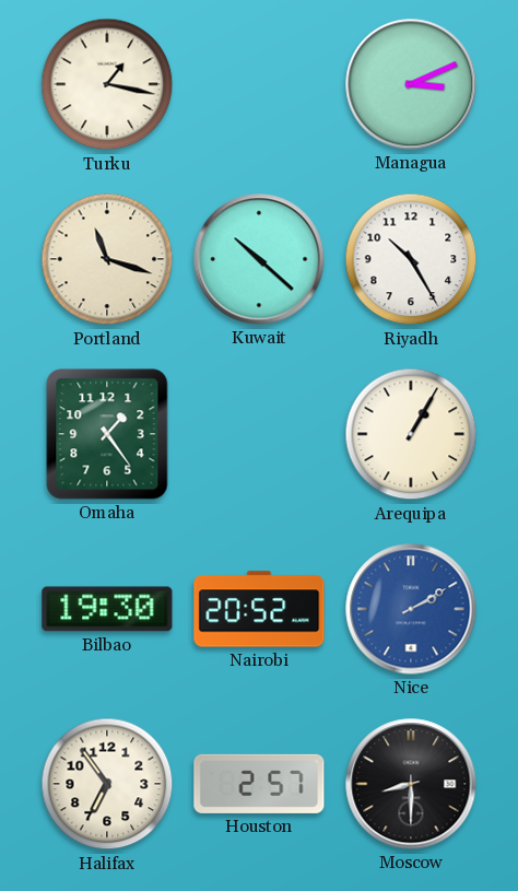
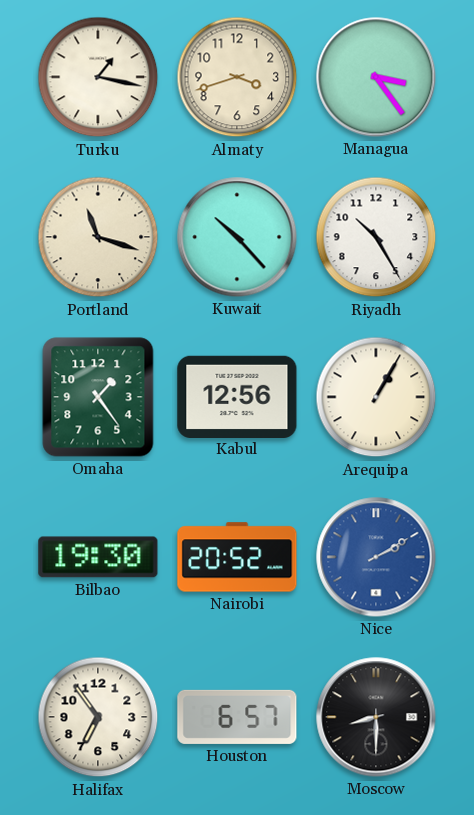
Almaty: none -> 3:42
Managua: 3:11 -> 3:24
Kuwait: 10:22 -> 10:23
Kabul: none -> 12:56
Houston: 2:57 -> 6:57
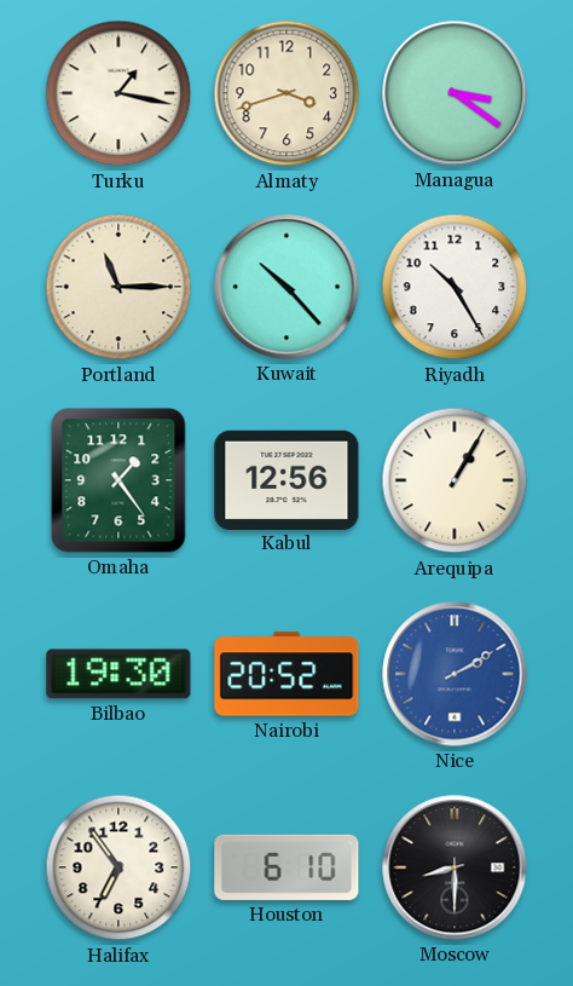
Managua: 3:24 -> 3:21
Portland: 11:18 -> 11:15
Houston: 6:57 -> 6:10
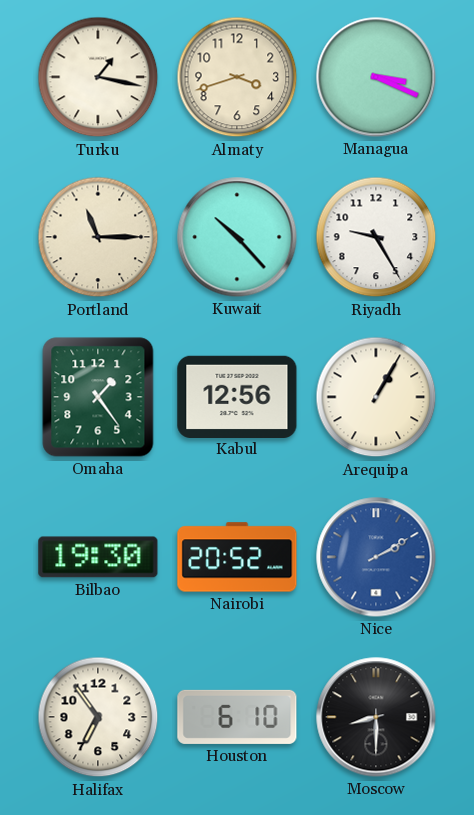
Managua: 3:21 -> 3:19
Riyadh: 10:25 -> 9:25
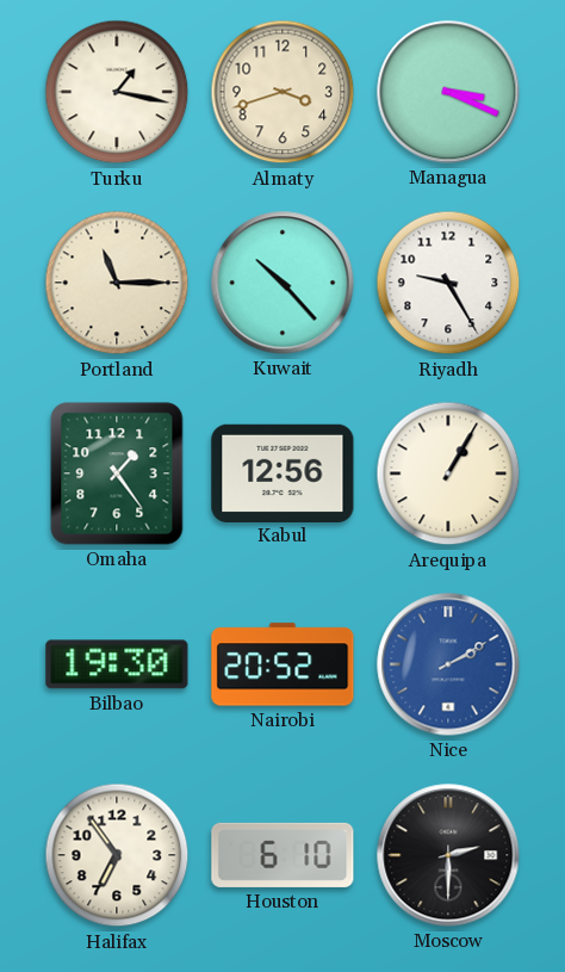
Moscow: 8:30 -> 2:30
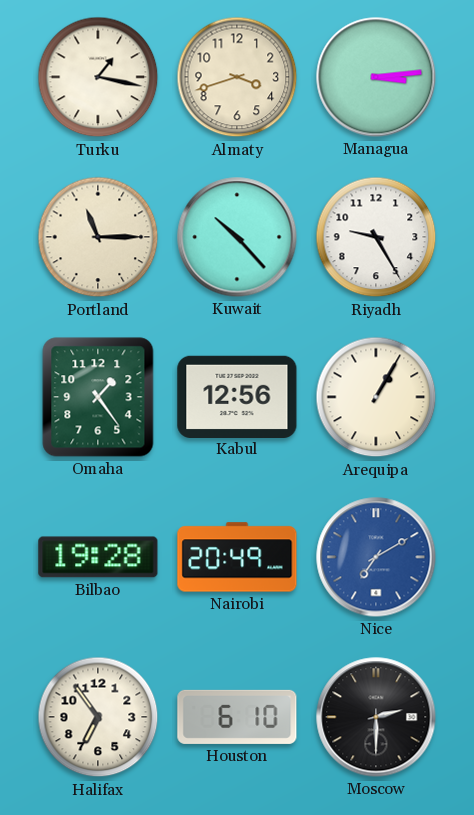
Managua: 3:19 -> 3:14
Bilbao: 19:30 -> 19:28
Nairobi: 20:52 -> 20:49
Nice: 2:10 -> 7:10
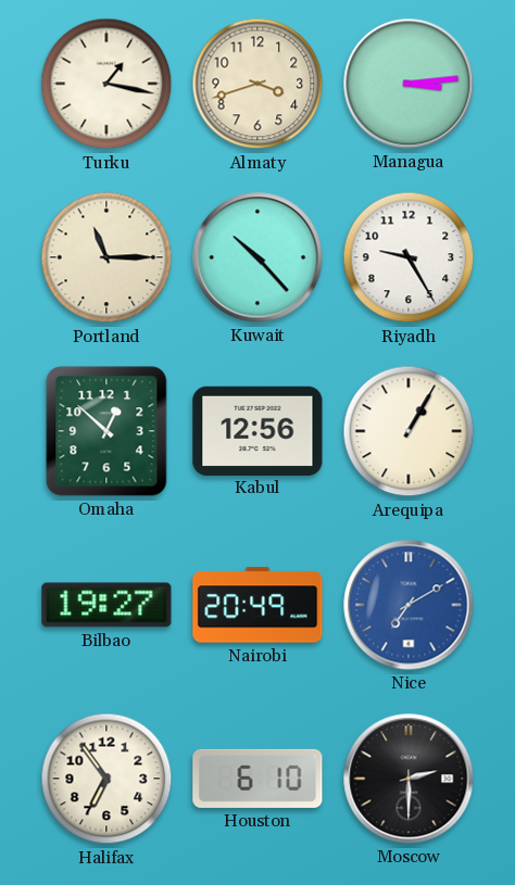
Omaha: 1:24 -> 12:52
Bilbao: 19:28 -> 19:27
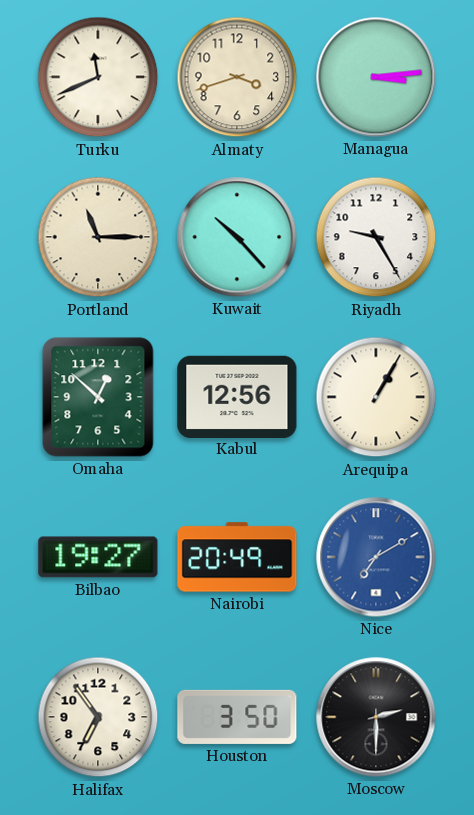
Turku: 1:17 -> 11:41
Houston: 6:10 -> 3:50
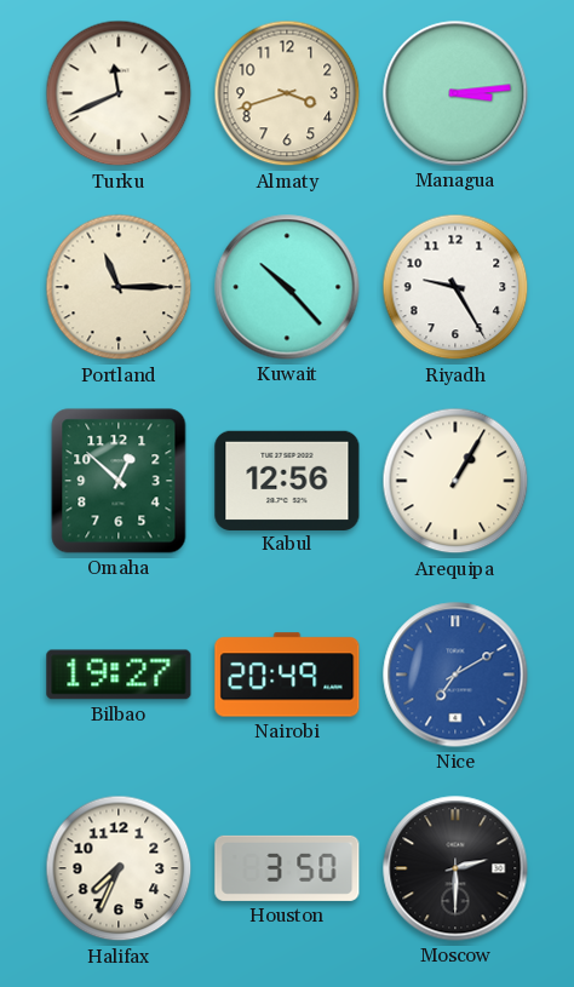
Halifax: 6:54 -> 7:34
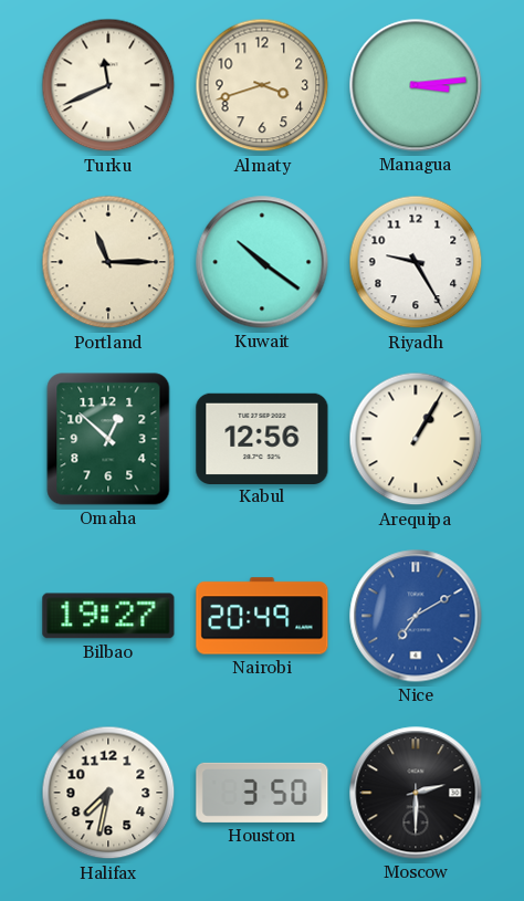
Kuwait: 10:23 -> 10:21
Halifax: 7:34 -> 7:32
